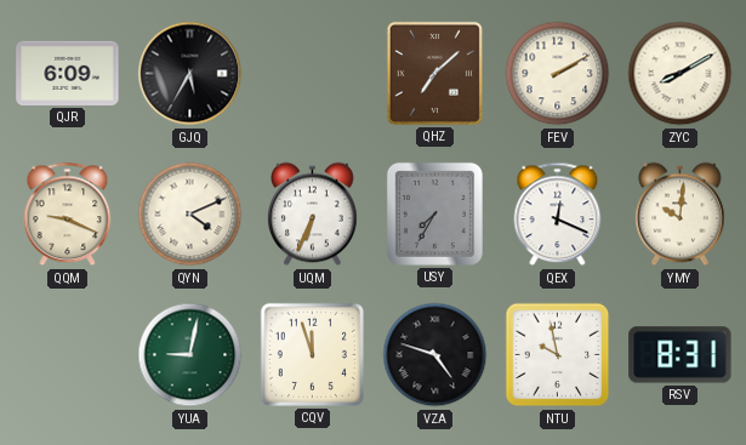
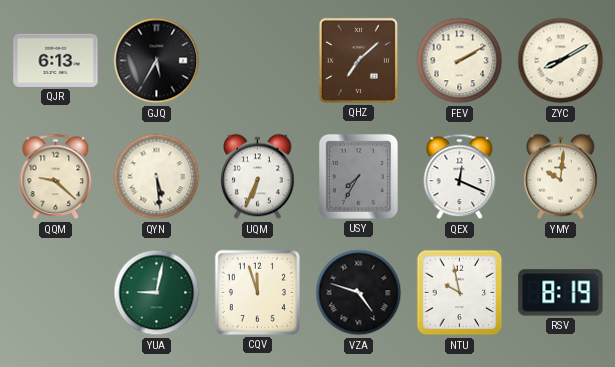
QJR: 6:09 -> 6:13
QQM: 9:19 -> 9:22
QYN: 4:11 -> 5:29
RSV: 8:31 -> 8:19
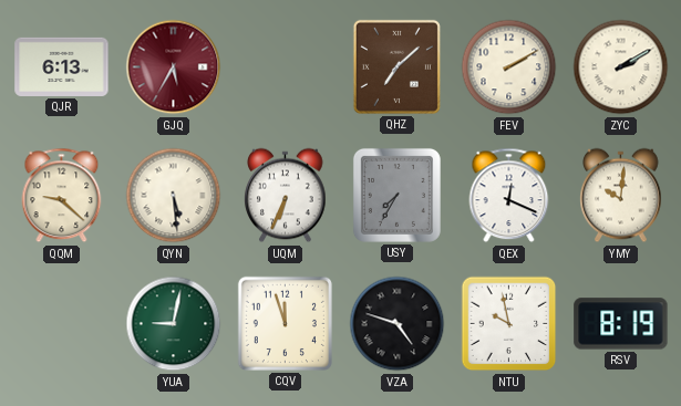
GJQ dial: black -> burgundy
ZYC: 8:10 -> 2:10
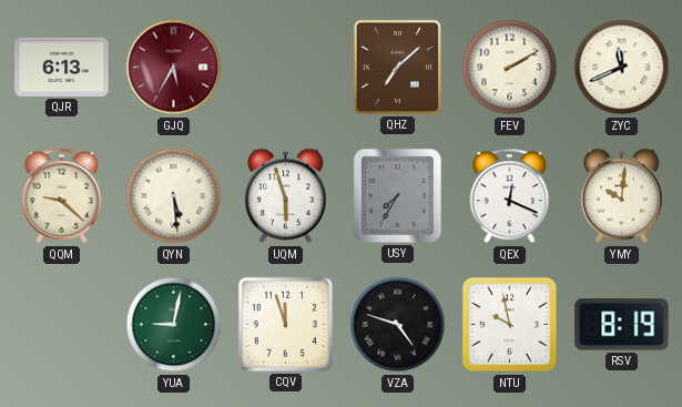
ZYC: 2:10 -> 11:41
UQM: 6:34 -> 5:57
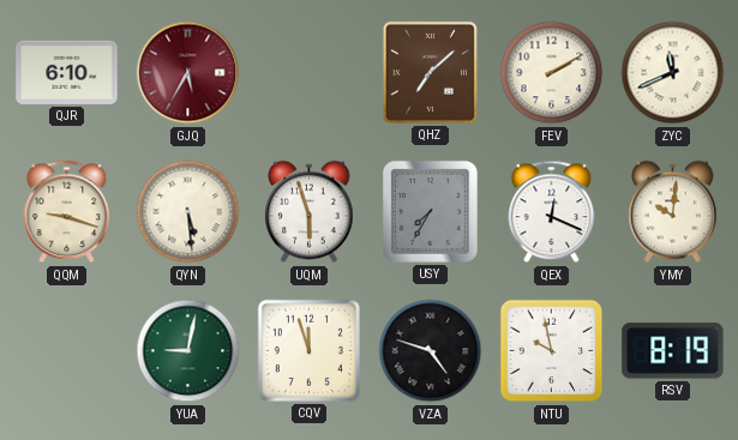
QJR: 6:13 -> 6:10
QQM: 9:22 -> 9:18
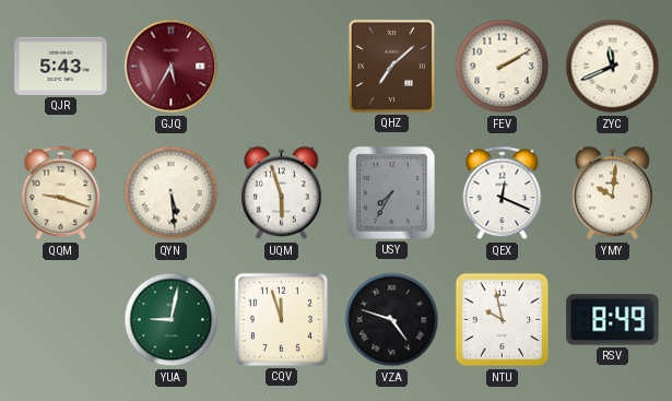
QJR: 6:10 -> 5:43
RSV: 8:19 -> 8:49
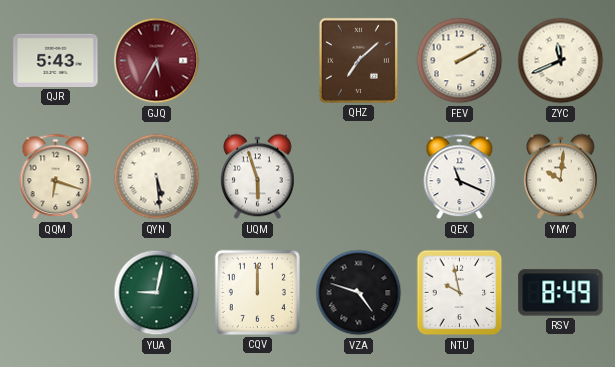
QQM: 9:18 -> 6:18
USY: 7:35 -> none
QEX: 12:19 -> 11:19
CQV: 11:57 -> 12:00
